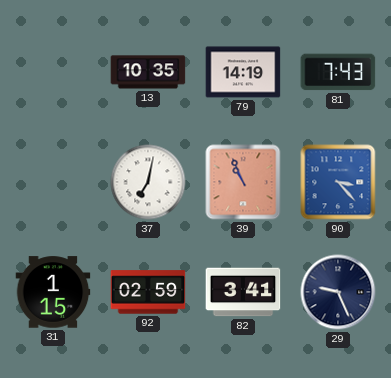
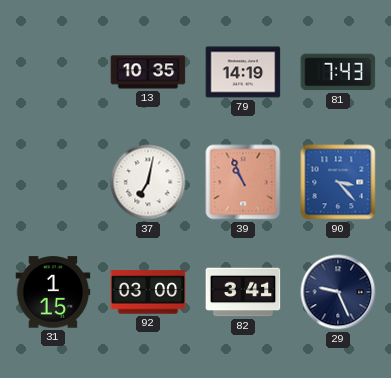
92: 02:59 -> 03:00
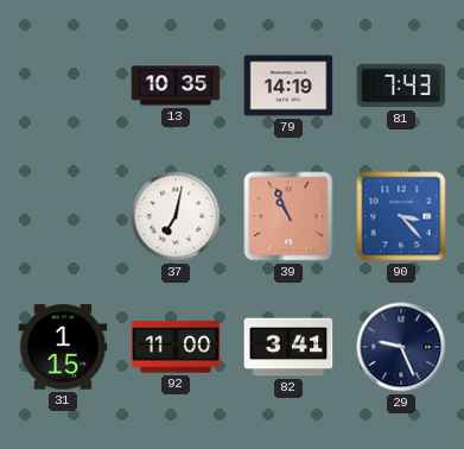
92: 03:00 -> 11:00
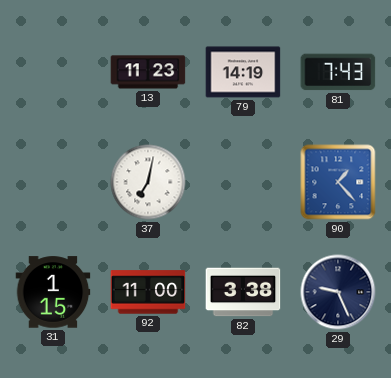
13: 10:35 -> 11:23
39: 10:56 -> none
90: 3:23 -> 1:23
82: 3:41 -> 3:38
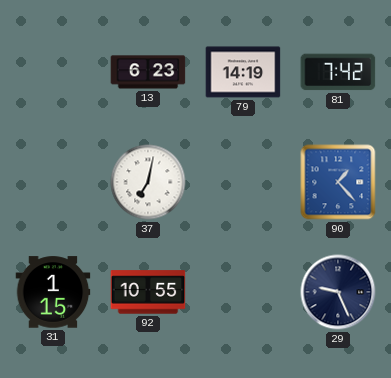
13: 11:23 -> 6:23
81: 7:43 -> 7:42
92: 11:00 -> 10:55
82: 3:38 -> none
